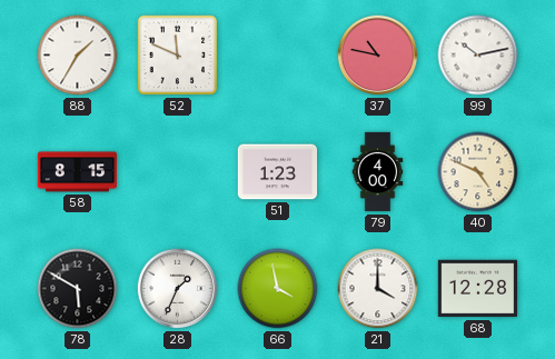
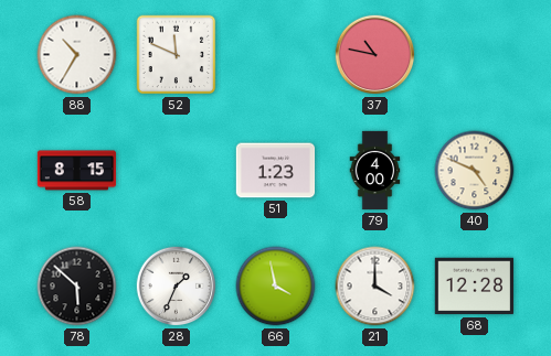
88: 1:35 -> 10:35
99: 10:13 -> none
78: 5:50 -> 5:52
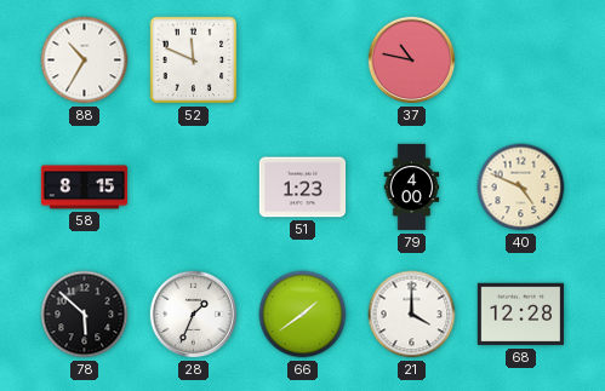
66: 3:58 -> 1:39
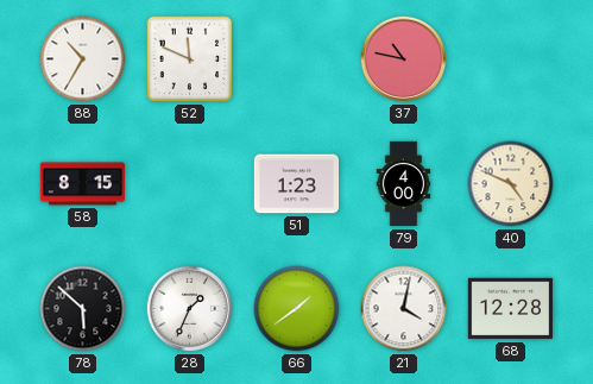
21: 4:00 -> 4:02
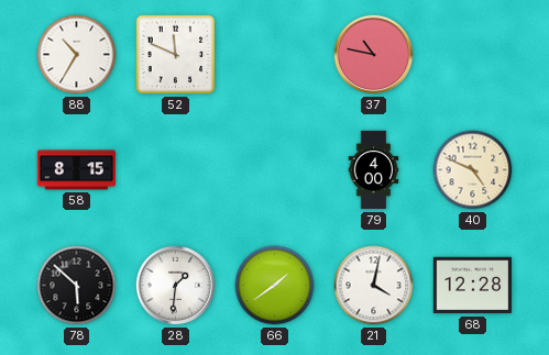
51: 1:23 -> none
28: 1:34 -> 1:31
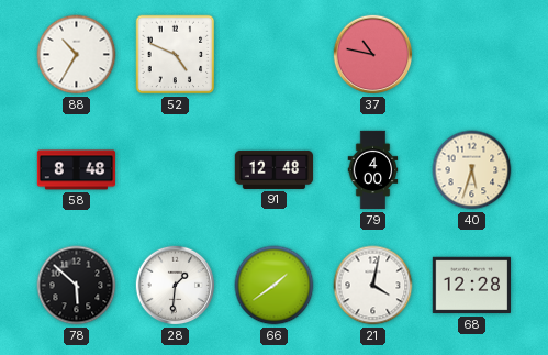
52: 11:49 -> 4:49
58: 8:15 -> 8:48
91: none -> 12:48
40: 4:49 -> 5:33
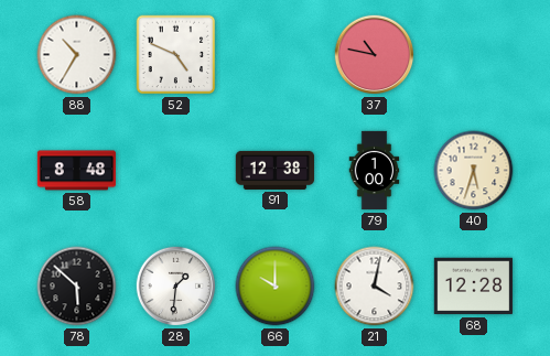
91: 12:48 -> 12:38
79: 4:00 -> 1:00
66: 1:39 -> 10:00
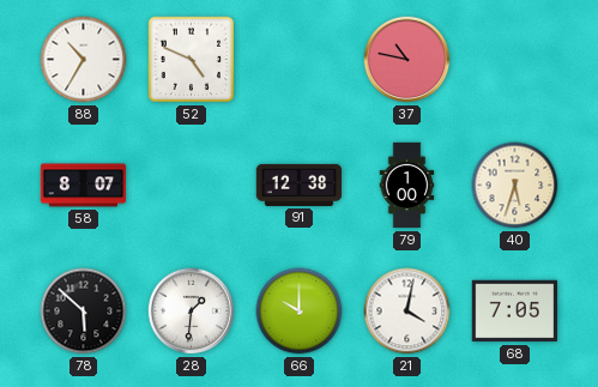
58: 8:48 -> 8:07
68: 12:28 -> 7:05
